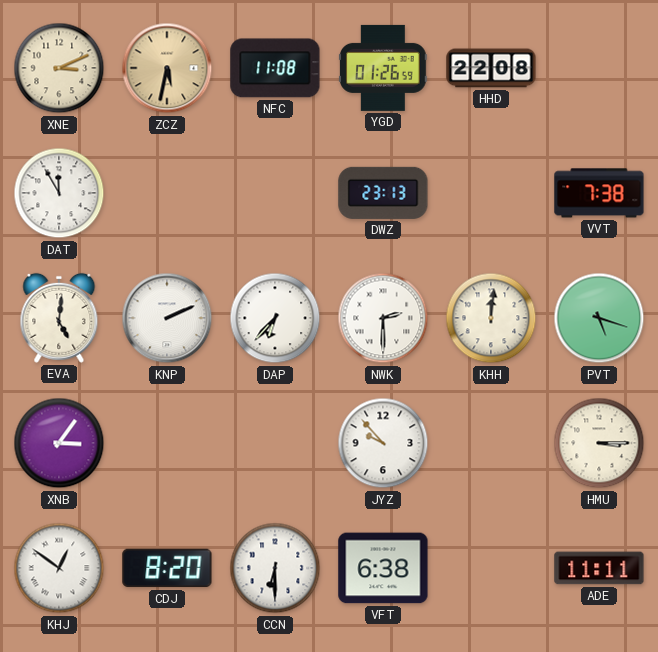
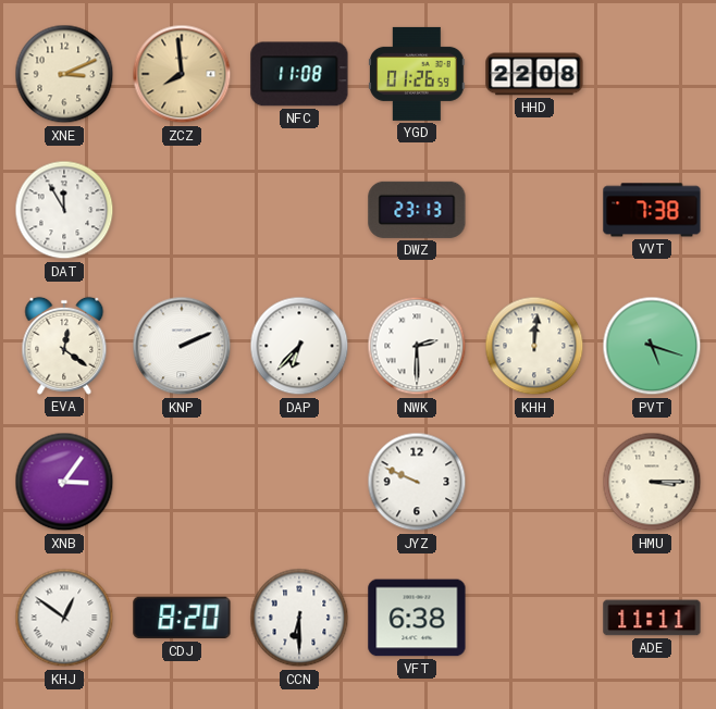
ZCZ: 5:32 -> 7:59
EVA: 5:01 -> 12:21
JYZ: 9:53 -> 9:49
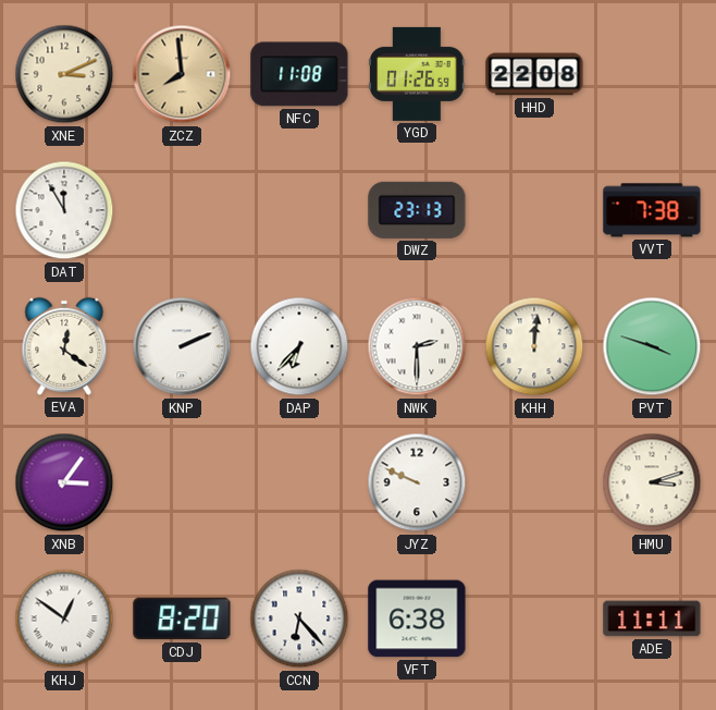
PVT: 5:18 -> 3:48
HMU: 3:15 -> 3:12
CCN: 6:30 -> 6:23
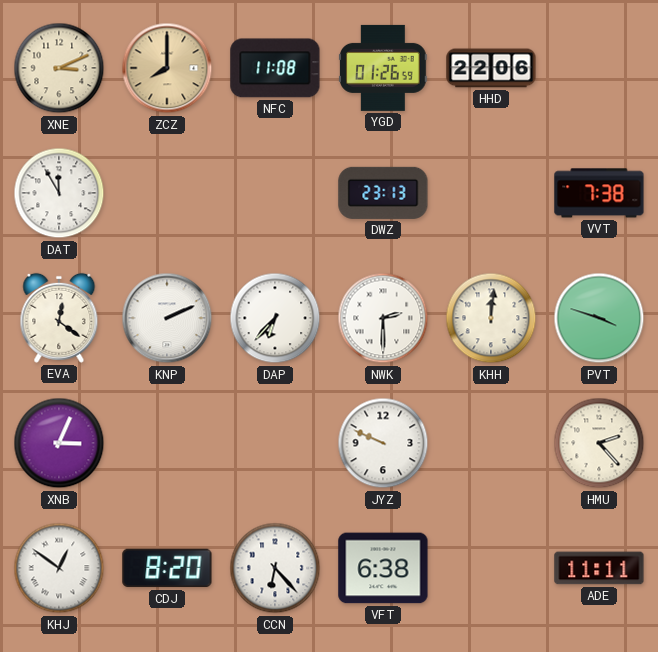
ZCZ: 7:59 -> 8:00
HHD: 22:08 -> 22:06
XNB: 3:06 -> 3:04
HMU: 3:12 -> 2:23
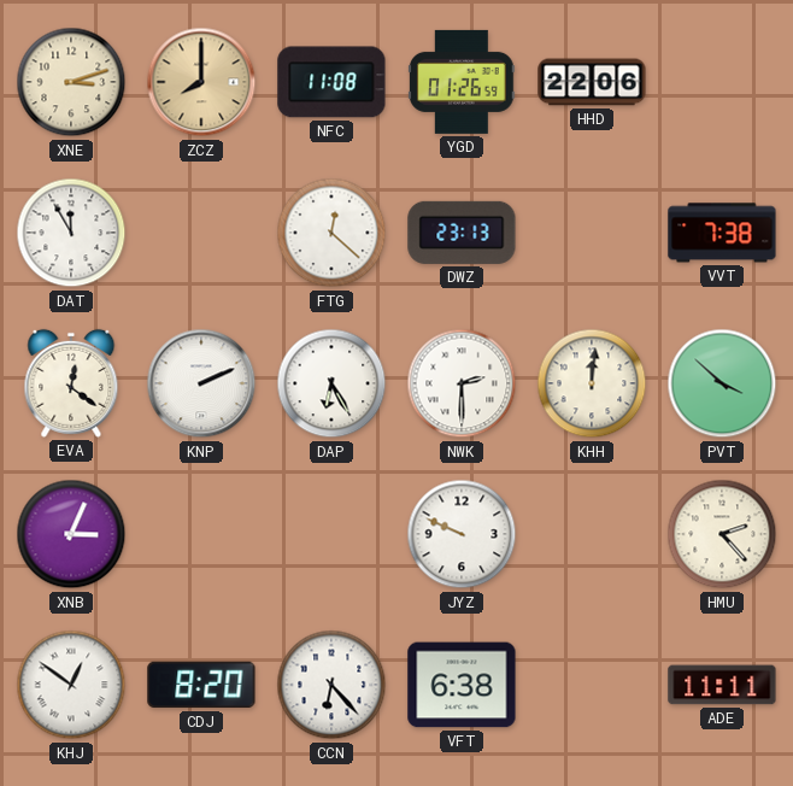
XNE: 3:11 -> 3:12
FTG: none -> 12:22
DAP: 6:37 -> 6:25
PVT: 3:48 -> 3:52
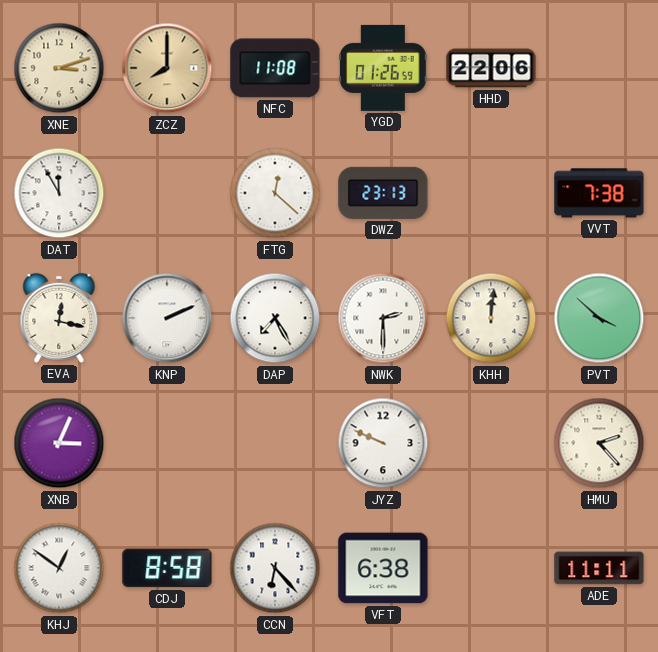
EVA: 12:21 -> 12:17
DAP: 6:25 -> 7:25
CDJ: 8:20 -> 8:58
